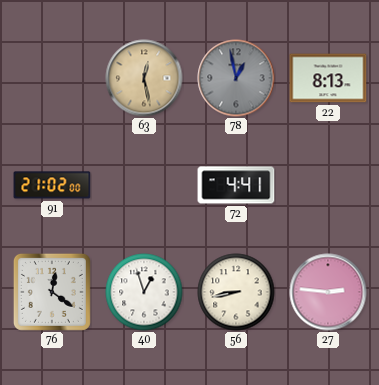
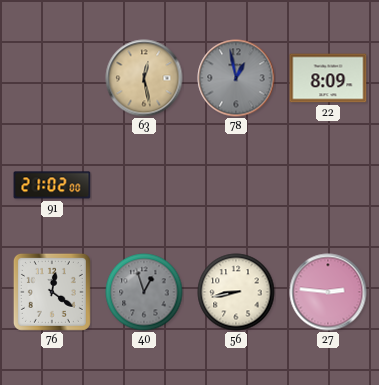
22: 8:13 -> 8:09
72: 4:41 -> none
40 dial: white -> grey
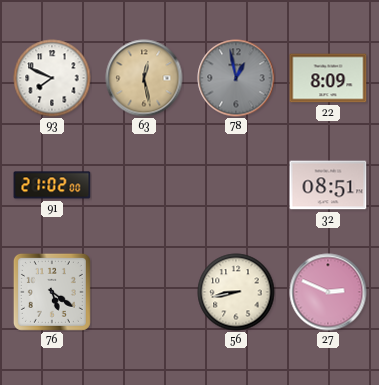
93: none -> 7:49
32: none -> 08:51
76: 12:21 -> 5:21
40: 12:57 -> none
27: 2:46 -> 2:49
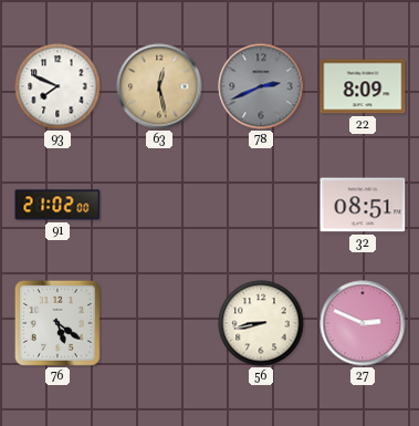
78: 12:58 -> 2:41
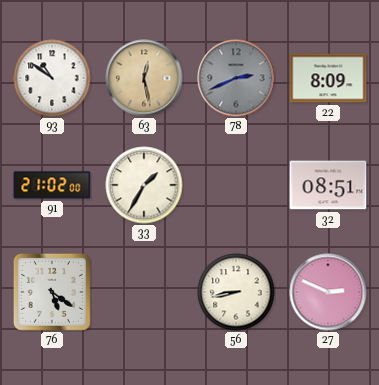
93: 7:49 -> 10:51
33: none -> 1:35
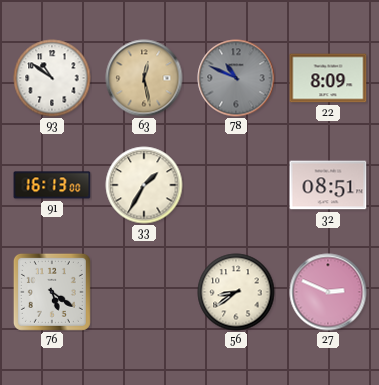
78: 2:41 -> 10:49
91: 21:02 -> 16:13
56: 8:43 -> 8:39
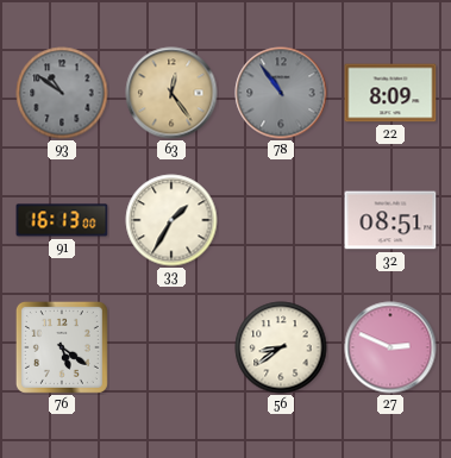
93 dial: white -> grey
63: 12:28 -> 12:24
78: 10:49 -> 10:54
